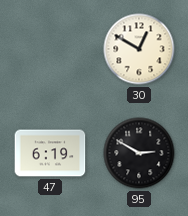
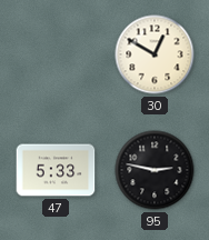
47: 6:19 -> 5:33
95: 2:50 -> 2:47
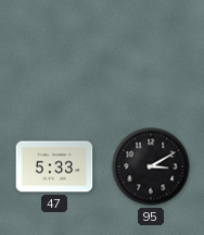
30: 12:50 -> none
95: 2:47 -> 3:10
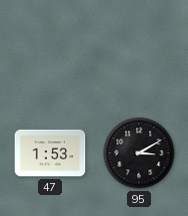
47: 5:33 -> 1:53
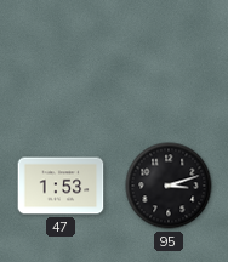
95: 3:10 -> 3:12
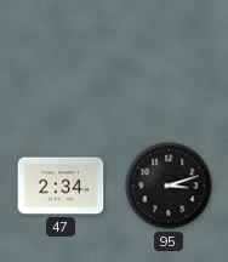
47: 1:53 -> 2:34
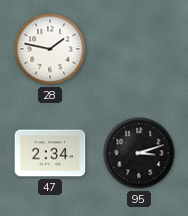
28: none -> 1:47
